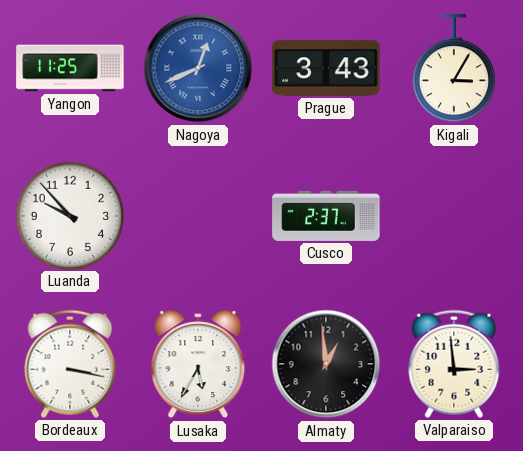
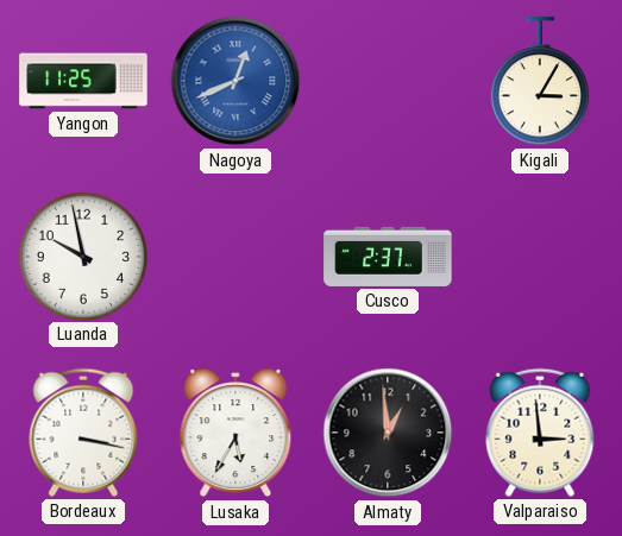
Prague: 3:43 -> none
Luanda: 9:53 -> 9:58
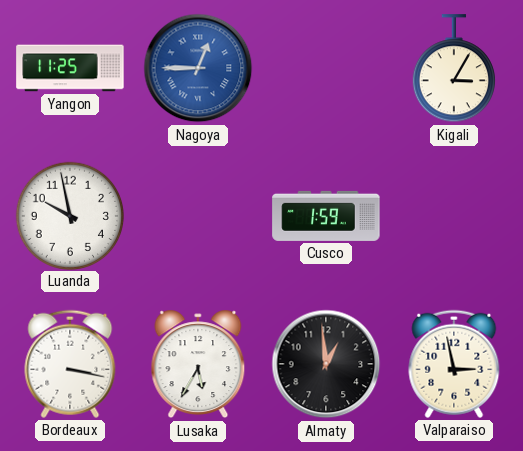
Nagoya: 12:41 -> 12:45
Cusco: 2:37 -> 1:59
Valparaiso: 2:59 -> 2:58
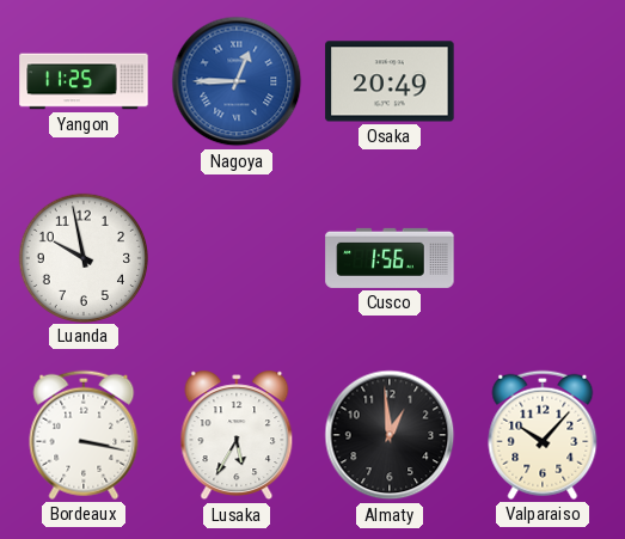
Osaka: none -> 20:49
Kigali: 3:05 -> none
Cusco: 1:59 -> 1:56
Valparaiso: 2:58 -> 10:07
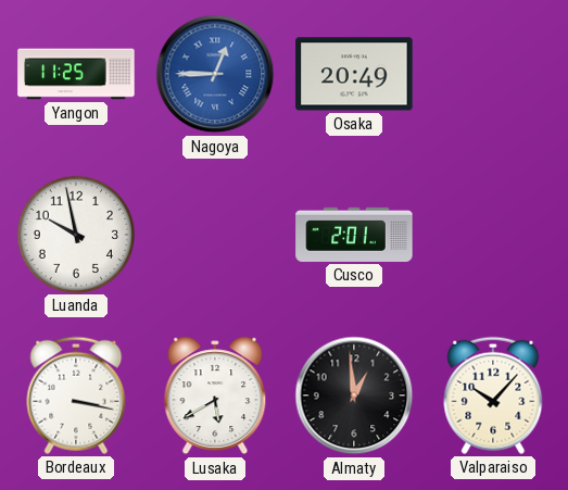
Cusco: 1:56 -> 2:01
Lusaka: 5:35 -> 5:40
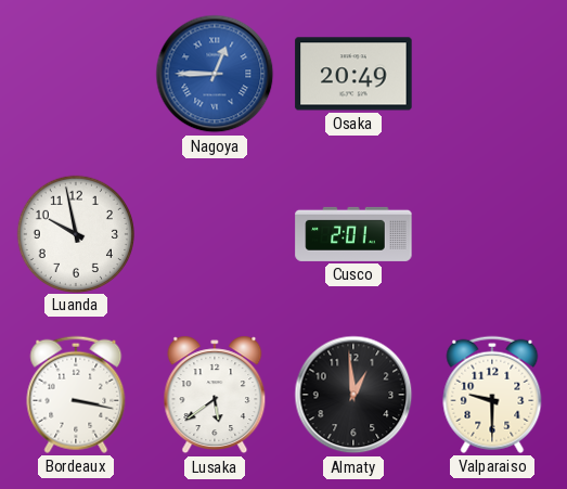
Yangon: 11:25 -> none
Lusaka: 5:40 -> 5:39
Valparaiso: 10:07 -> 9:30
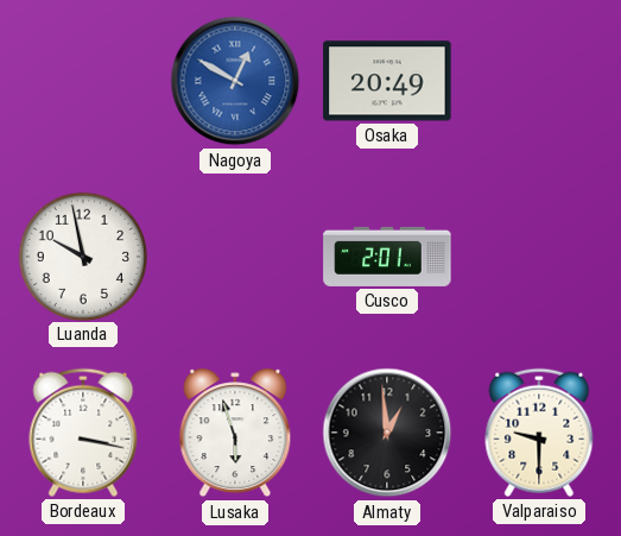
Nagoya: 12:45 -> 12:50
Lusaka: 5:39 -> 5:57
